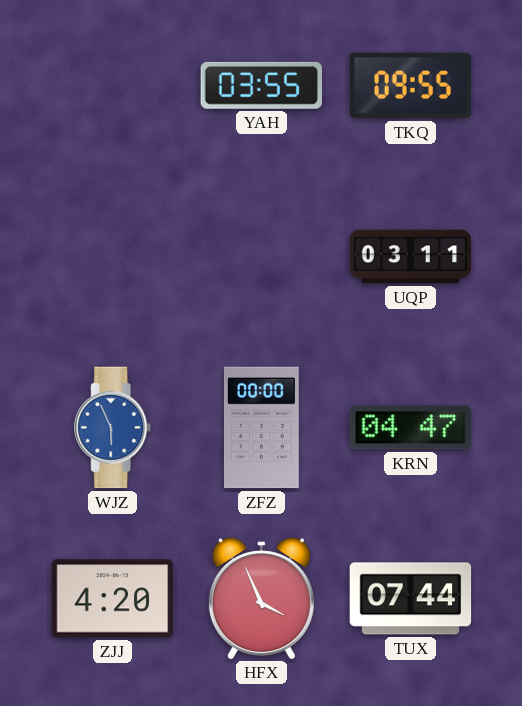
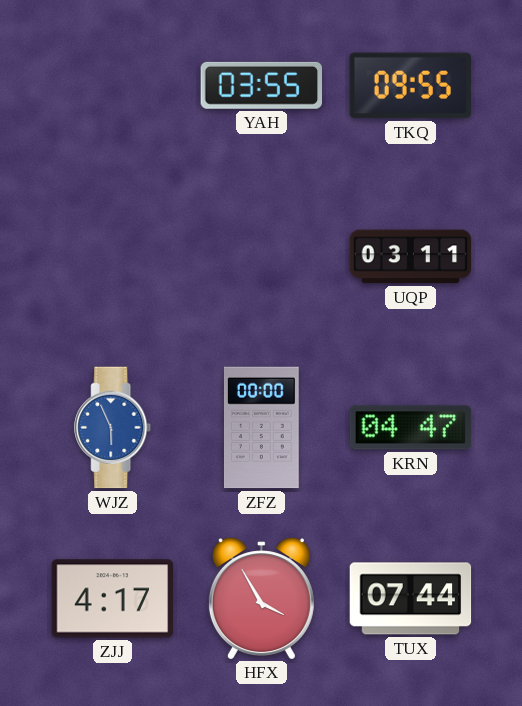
ZJJ: 4:20 -> 4:17
HFX: 3:56 -> 3:55
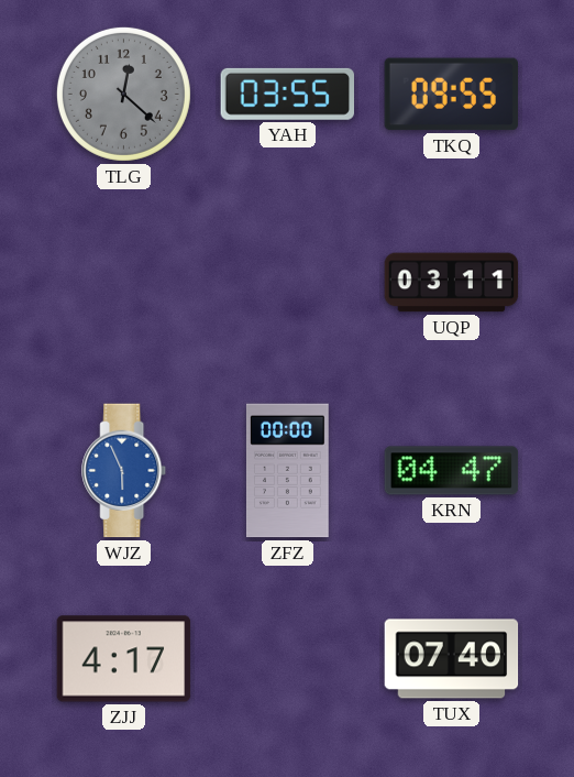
TLG: none -> 12:22
HFX: 3:55 -> none
TUX: 07:44 -> 07:40
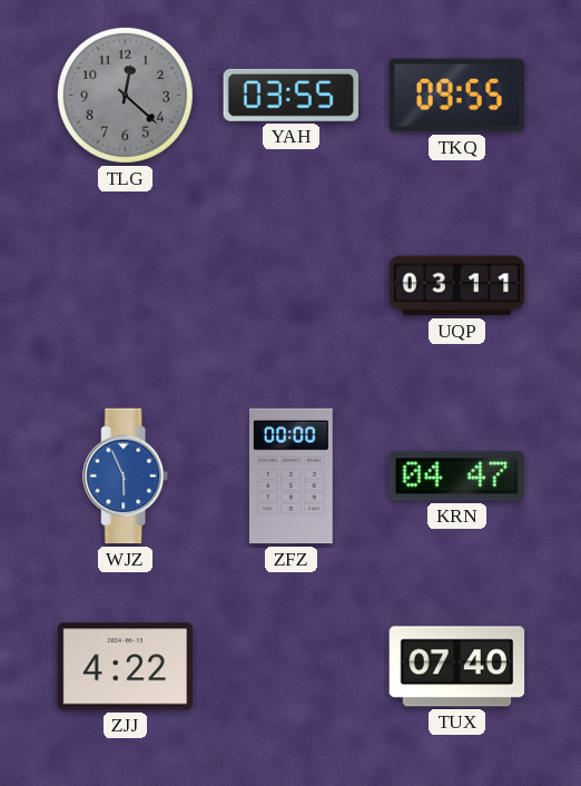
ZJJ: 4:17 -> 4:22
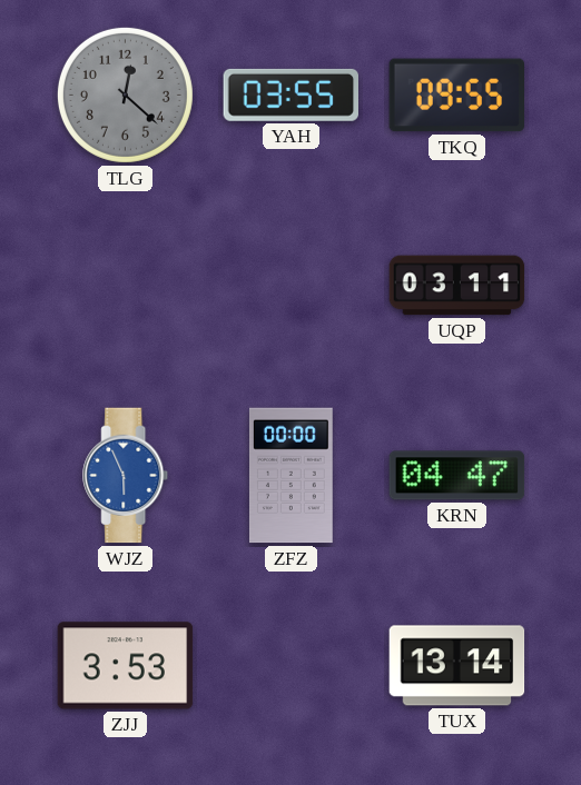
ZJJ: 4:22 -> 3:53
TUX: 07:40 -> 13:14
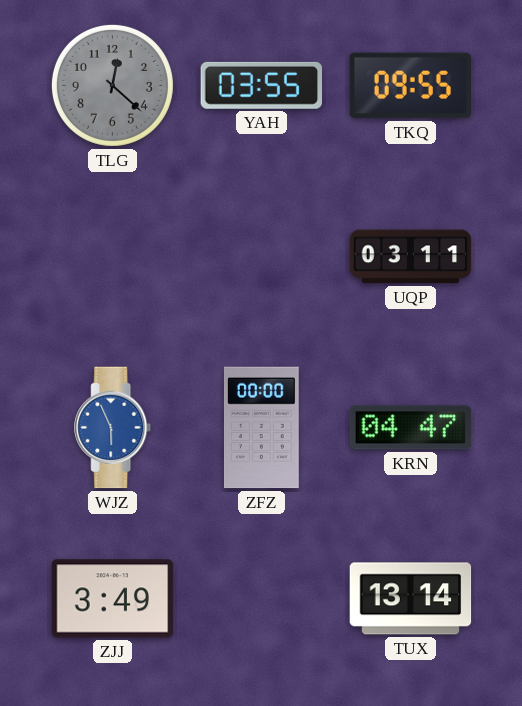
ZJJ: 3:53 -> 3:49
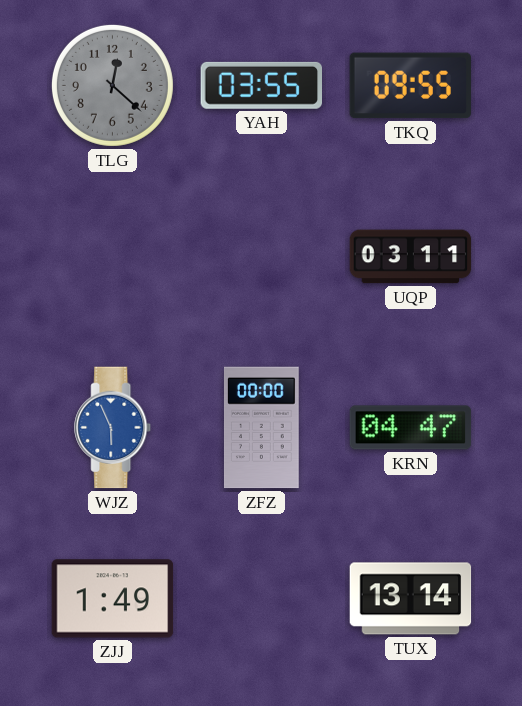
ZJJ: 3:49 -> 1:49
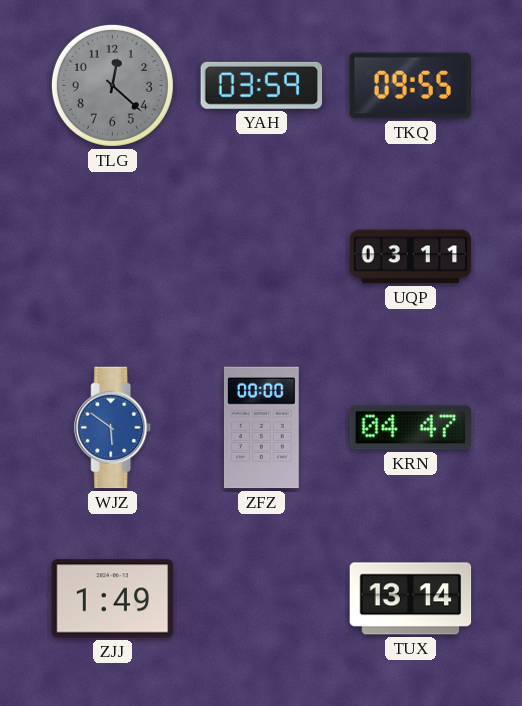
YAH: 03:55 -> 03:59
WJZ: 5:56 -> 5:51
